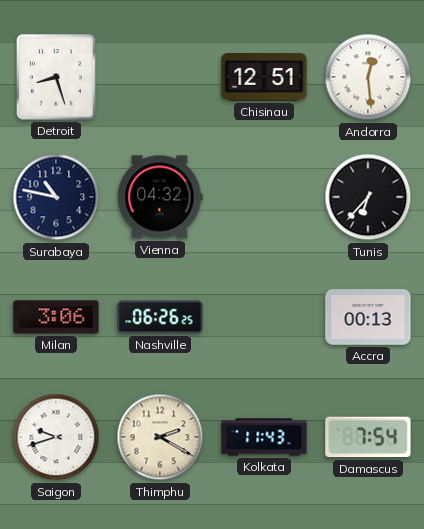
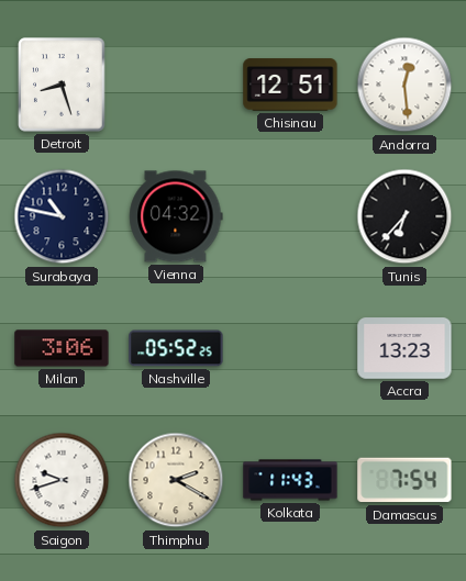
Nashville: 06:26 -> 05:52
Accra: 00:13 -> 13:23
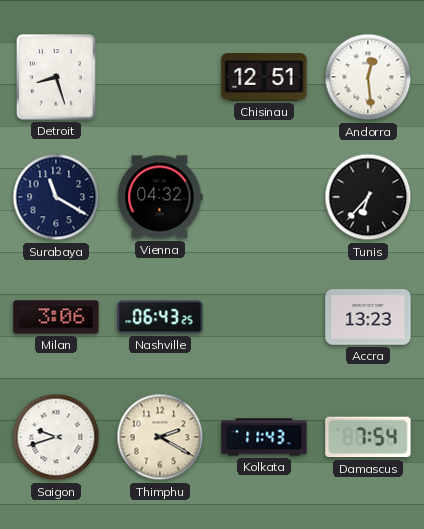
Surabaya: 10:47 -> 11:20
Nashville: 05:52 -> 06:43
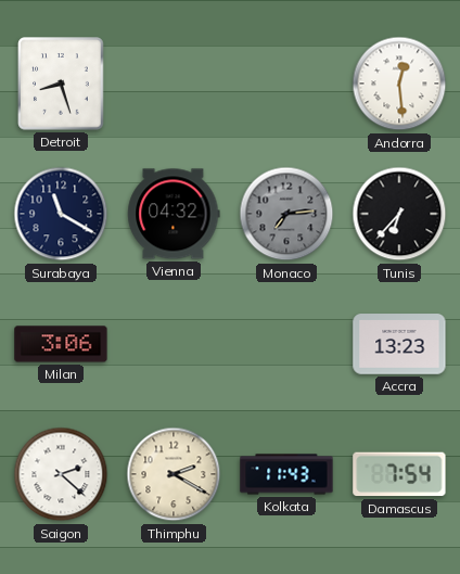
Chisinau: 12:51 -> none
Monaco: none -> 7:14
Nashville: 06:43 -> none
Saigon: 9:42 -> 2:22
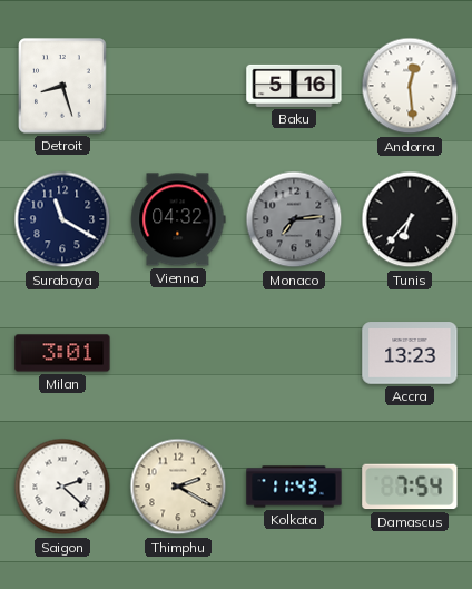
Baku: none -> 5:16
Milan: 3:06 -> 3:01
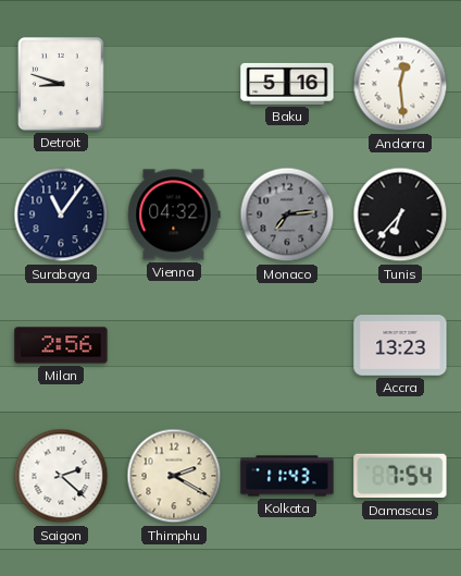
Detroit: 8:27 -> 8:48
Surabaya: 11:20 -> 11:06
Milan: 3:01 -> 2:56
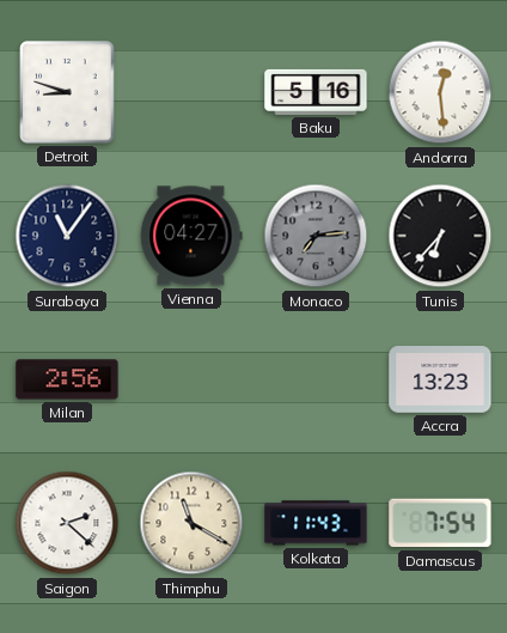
Vienna: 04:32 -> 04:27
Thimphu: 2:20 -> 11:20
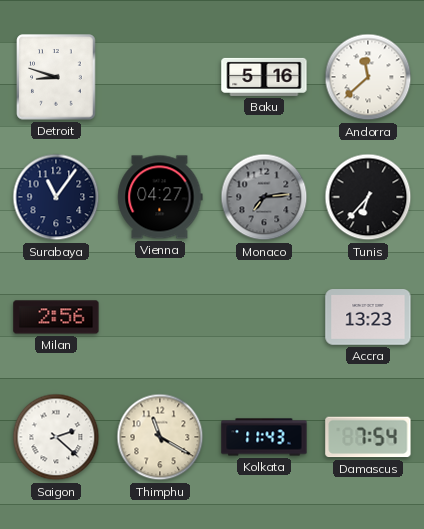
Andorra: 12:29 -> 11:38
